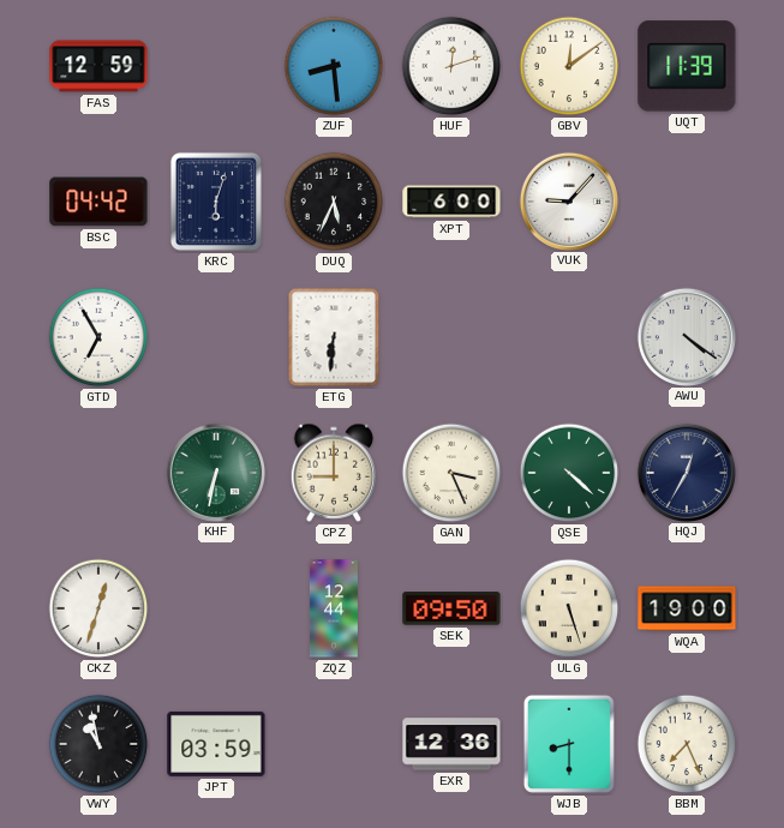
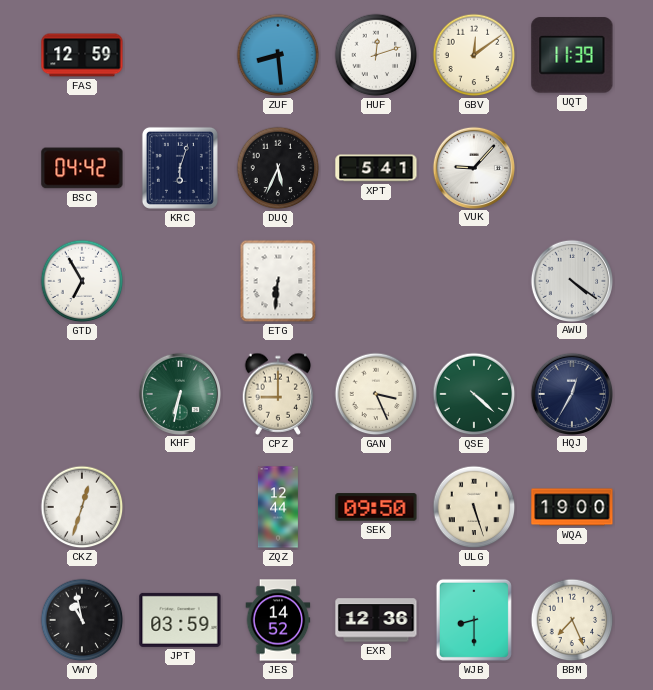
XPT: 6:00 -> 5:41
JES: none -> 14:52
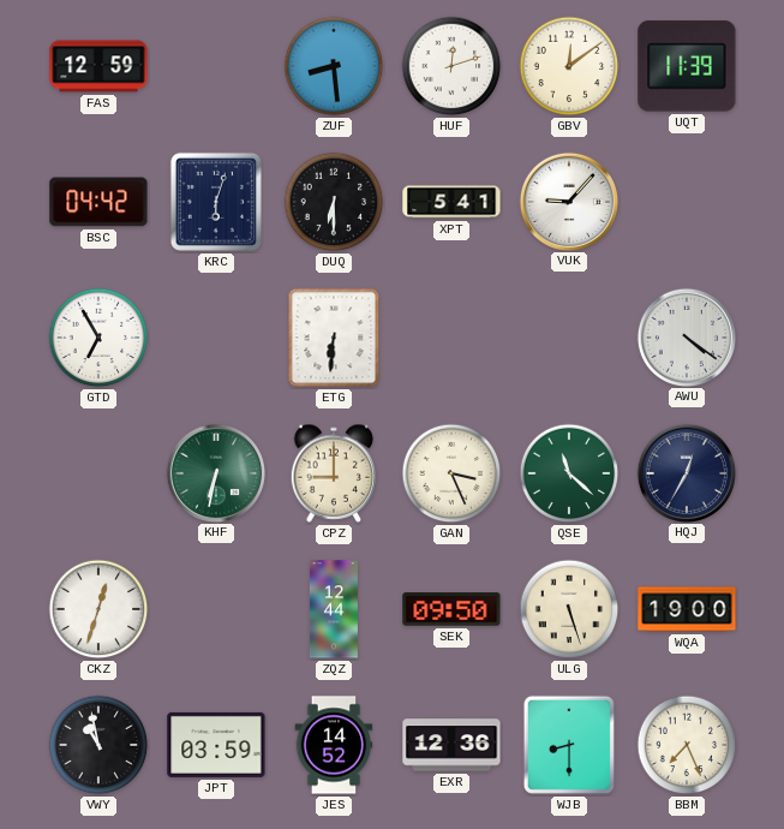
DUQ: 5:34 -> 6:30
QSE: 4:22 -> 11:22
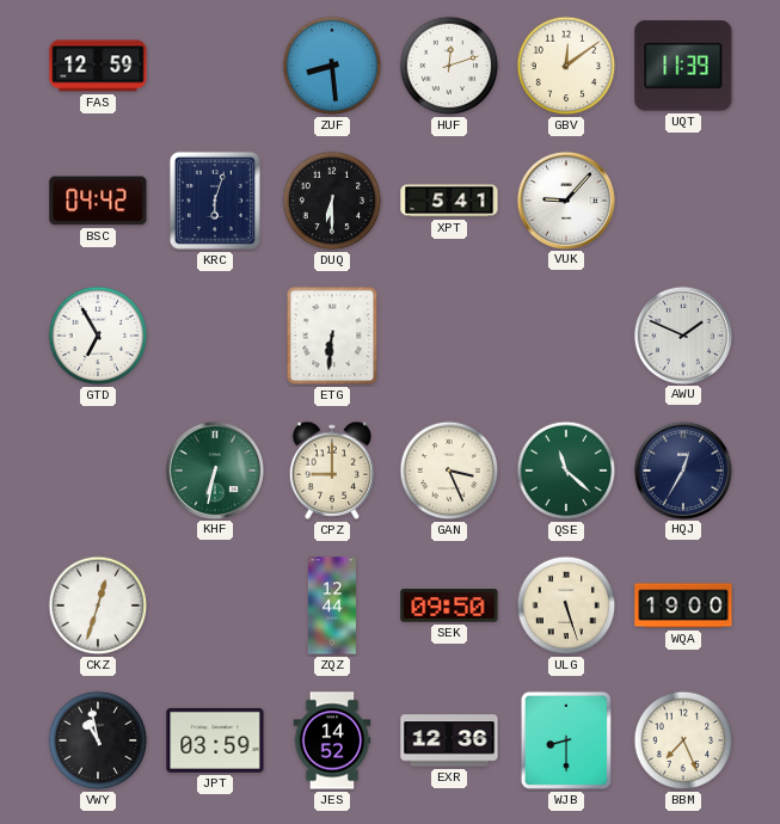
AWU: 4:21 -> 1:49
